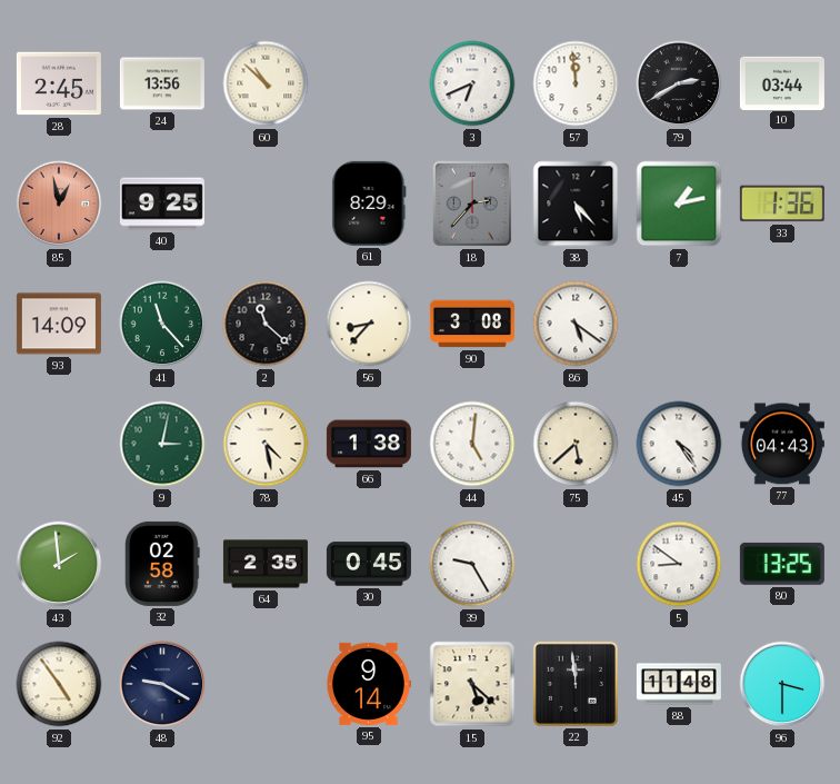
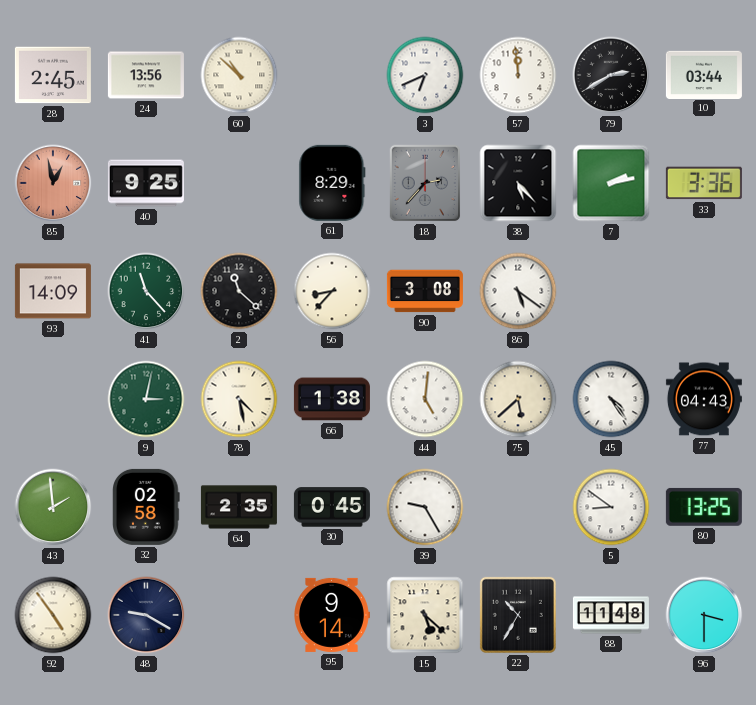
7: 1:13 -> 2:13
33: 1:36 -> 3:36
22: 11:59 -> 10:35
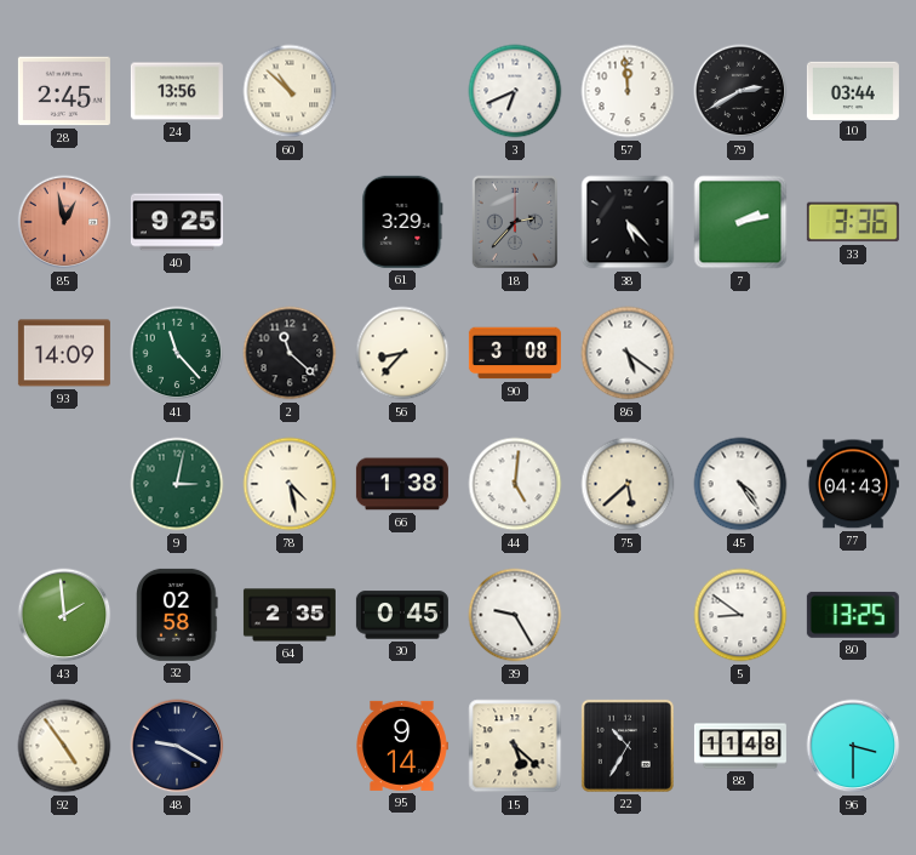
61: 8:29 -> 3:29
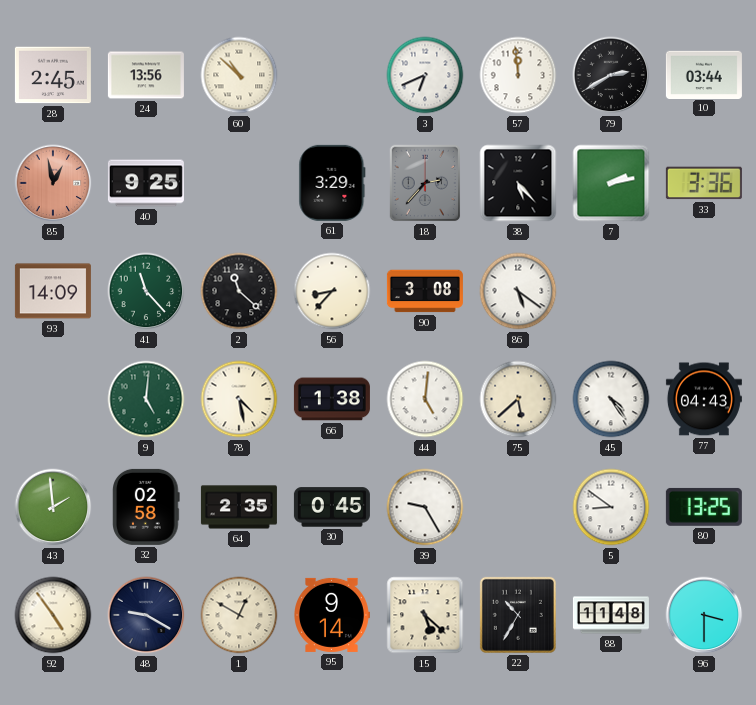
9: 3:02 -> 5:01
1: none -> 12:50
